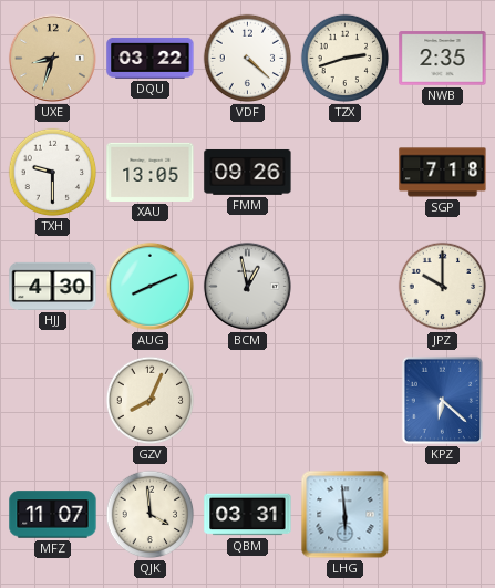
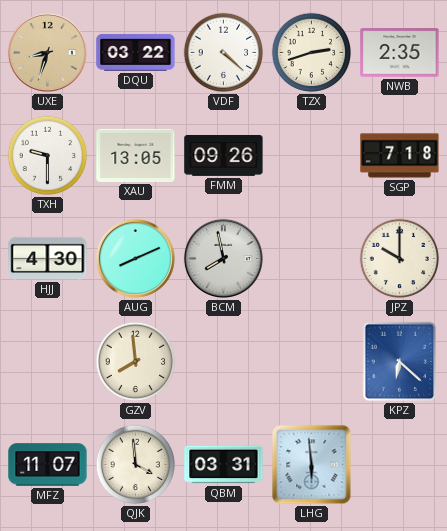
BCM: 12:58 -> 7:58
GZV: 8:04 -> 7:59
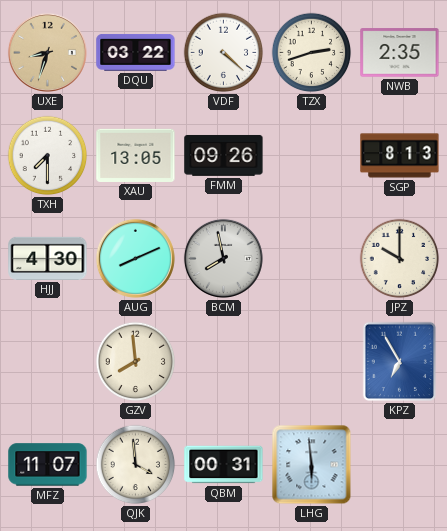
TXH: 9:30 -> 7:30
SGP: 7:18 -> 8:13
KPZ: 6:22 -> 6:55
QBM: 03:31 -> 00:31
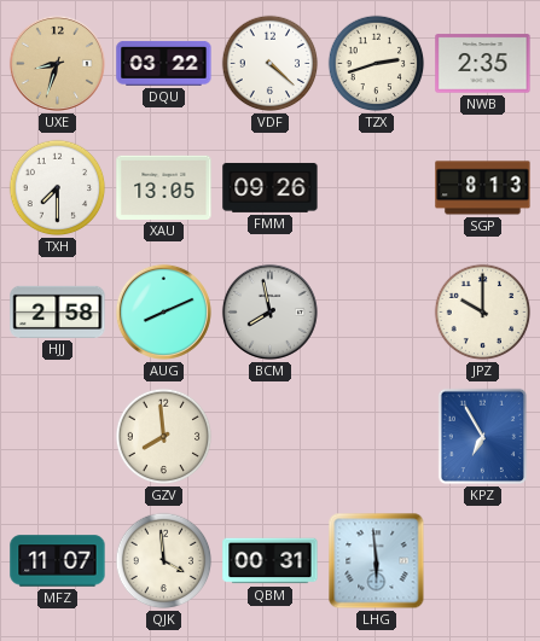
HJJ: 4:30 -> 2:58
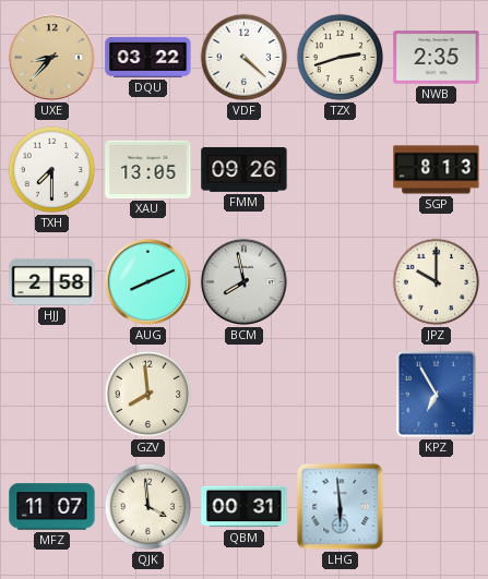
UXE: 8:33 -> 8:37
